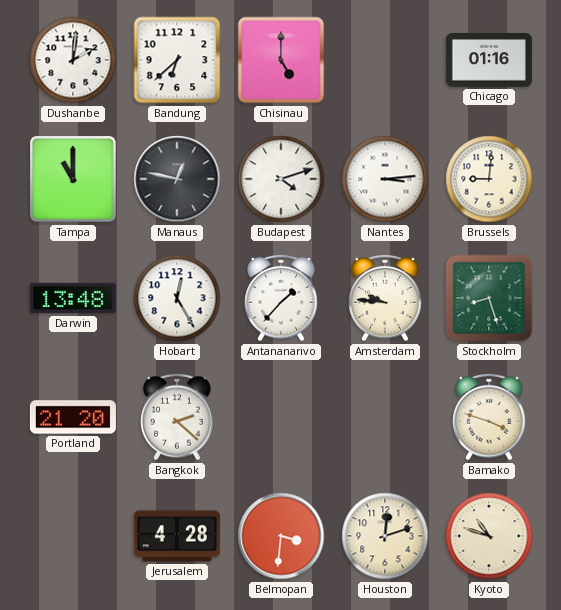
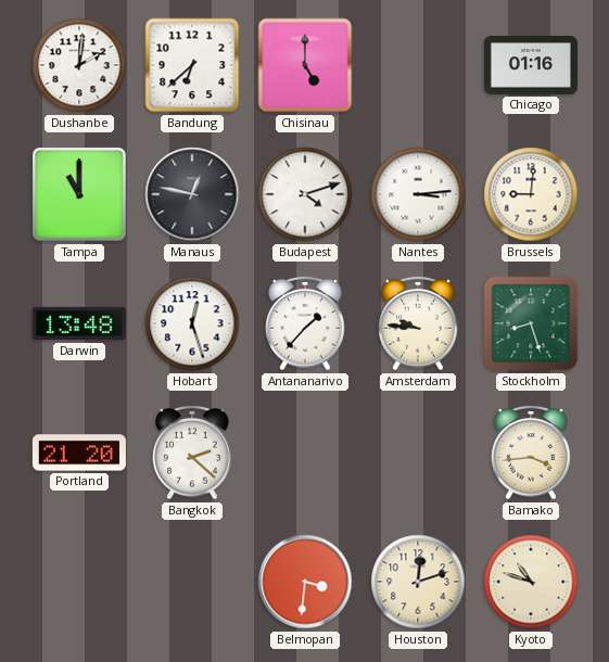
Hobart: 12:25 -> 12:27
Bamako: 3:48 -> 3:44
Jerusalem: 4:28 -> none
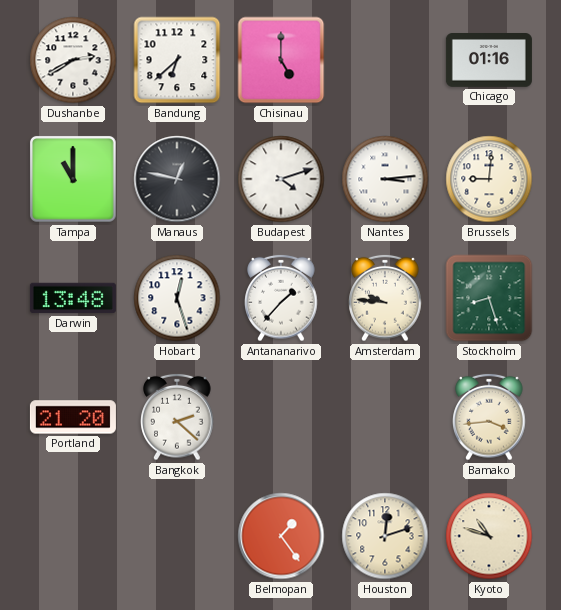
Dushanbe: 2:01 -> 2:40
Belmopan: 3:31 -> 1:24
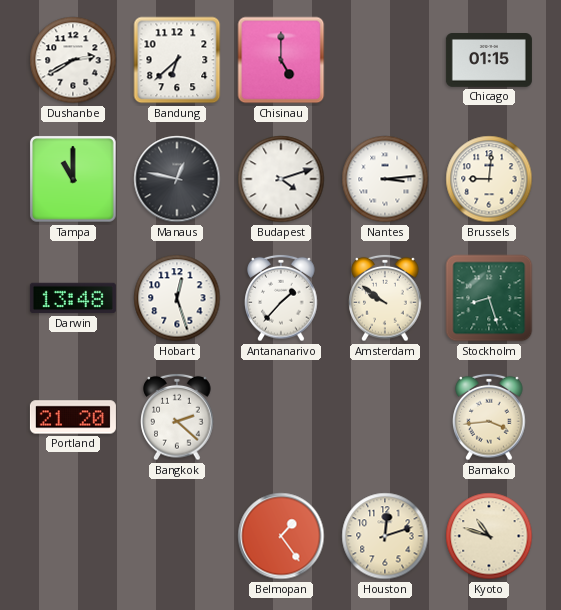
Chicago: 01:16 -> 01:15
Amsterdam: 9:46 -> 9:51
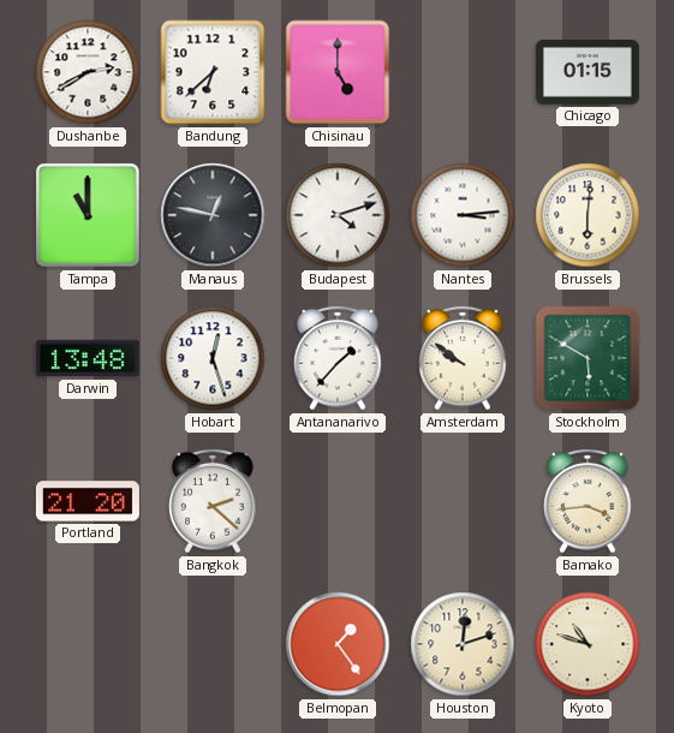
Brussels: 9:01 -> 6:01
Stockholm: 8:27 -> 5:50
